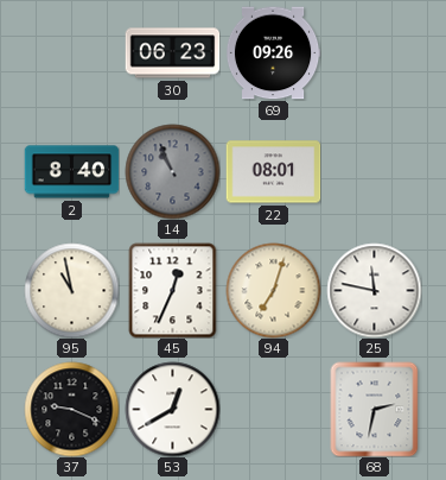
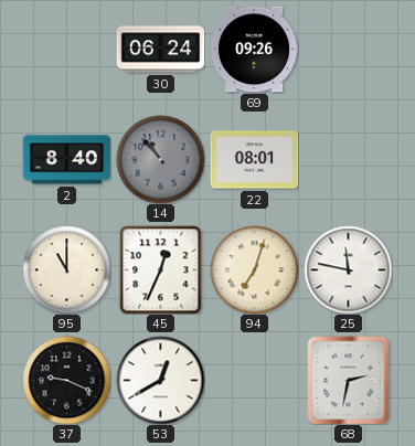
30: 06:23 -> 06:24
14: 10:56 -> 10:53
95: 10:58 -> 11:00
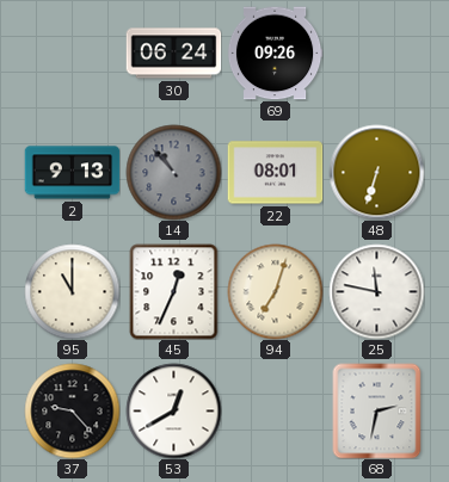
2: 8:40 -> 9:13
48: none -> 6:33
37: 9:19 -> 9:23
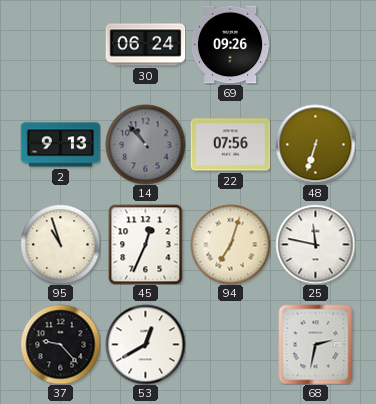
22: 08:01 -> 07:56
95: 11:00 -> 10:57
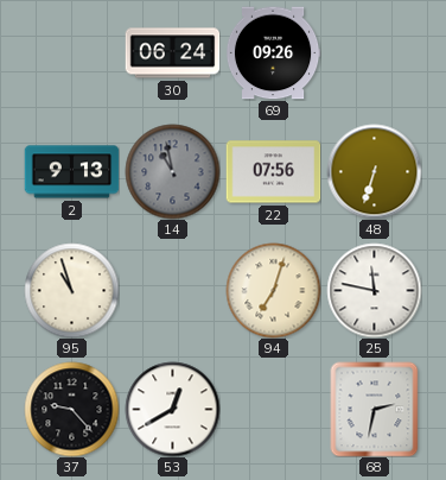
14: 10:53 -> 10:58
45: 12:34 -> none
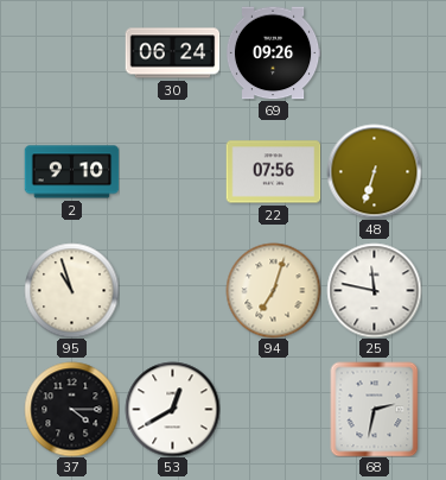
2: 9:13 -> 9:10
14: 10:58 -> none
37: 9:23 -> 4:15
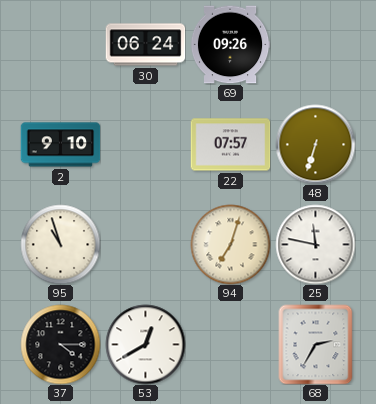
22: 07:56 -> 07:57
68: 2:32 -> 2:35
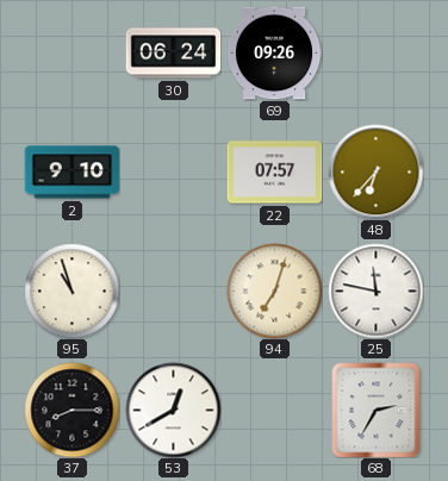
48: 6:33 -> 6:37
37: 4:15 -> 8:15
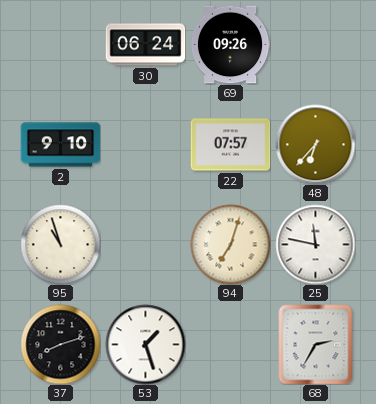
37: 8:15 -> 8:12
53: 12:40 -> 1:27
